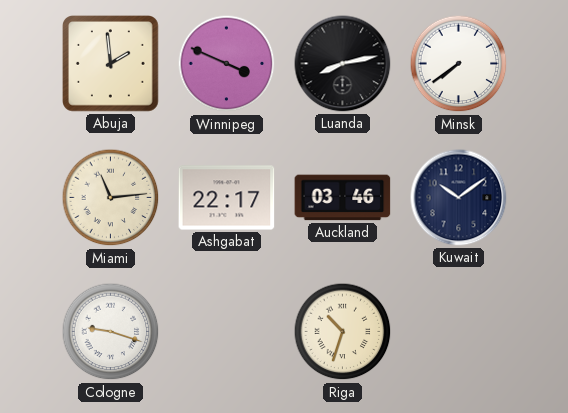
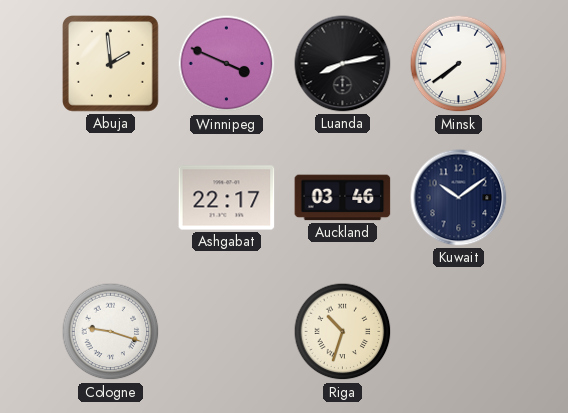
Miami: 11:14 -> none
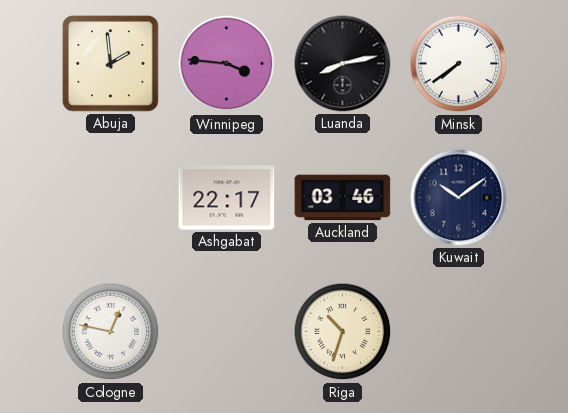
Winnipeg: 3:49 -> 3:46
Cologne: 9:18 -> 12:47
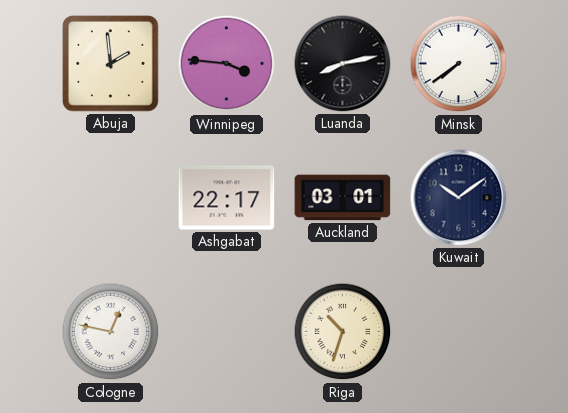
Auckland: 03:46 -> 03:01
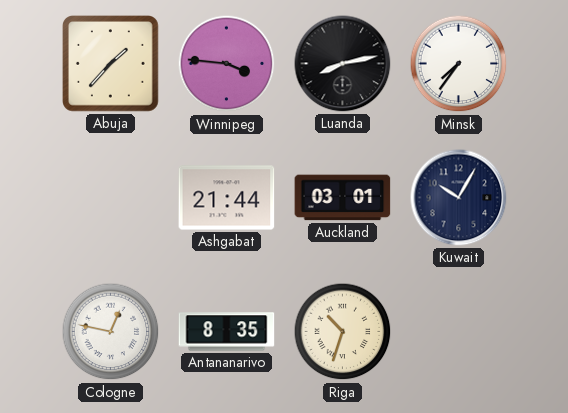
Abuja: 1:59 -> 1:37
Minsk: 7:39 -> 7:36
Ashgabat: 22:17 -> 21:44
Kuwait: 10:09 -> 10:05
Antananarivo: none -> 8:35
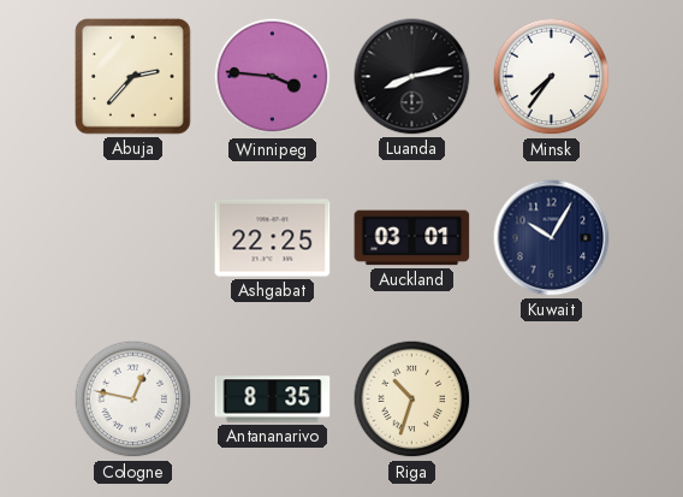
Abuja: 1:37 -> 2:37
Ashgabat: 21:44 -> 22:25
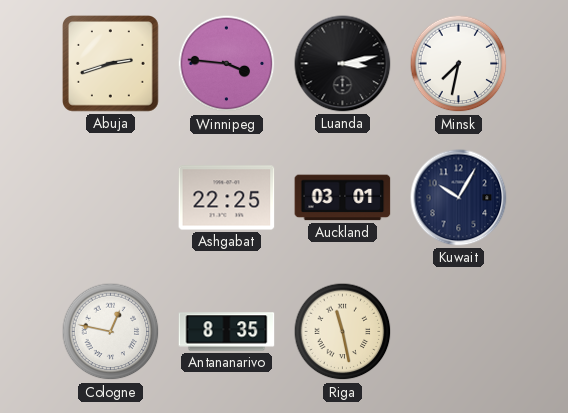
Abuja: 2:37 -> 2:42
Luanda: 8:13 -> 3:13
Minsk: 7:36 -> 7:32
Riga: 10:33 -> 11:28
